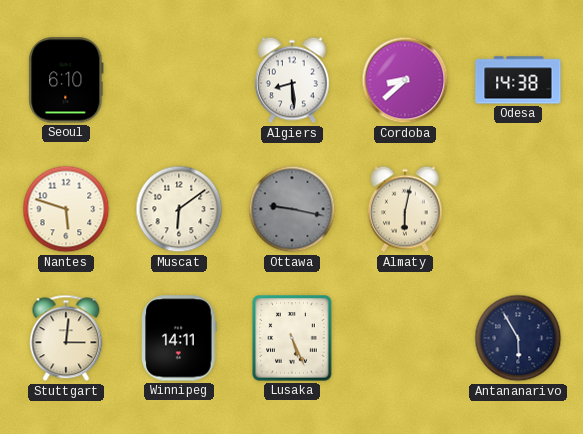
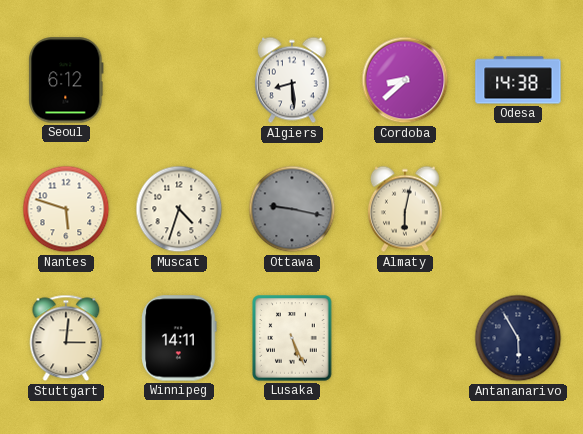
Seoul: 6:10 -> 6:12
Muscat: 6:09 -> 4:33
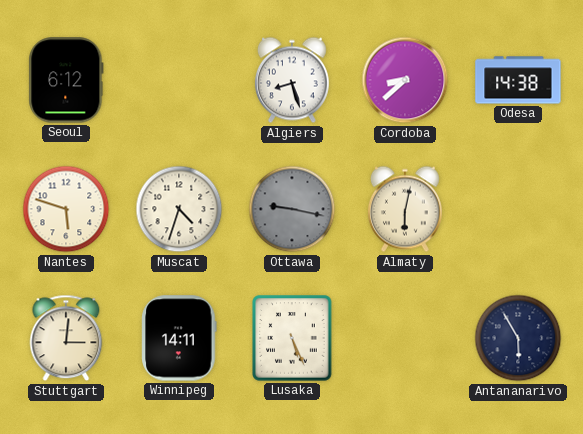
Algiers: 8:29 -> 8:27
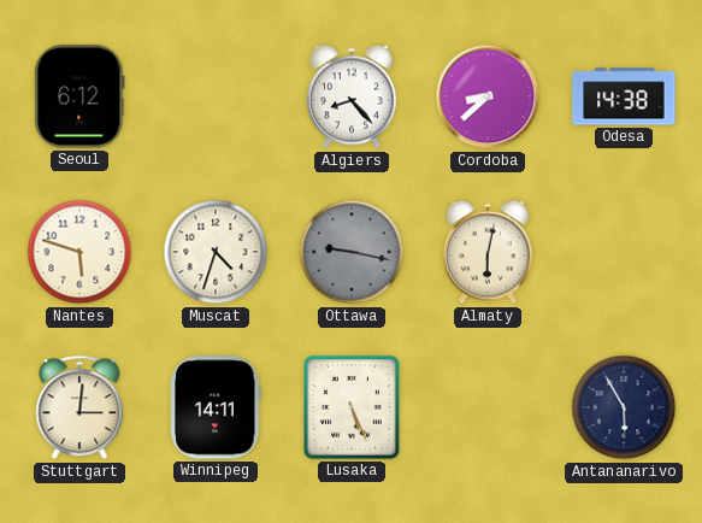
Algiers: 8:27 -> 8:23
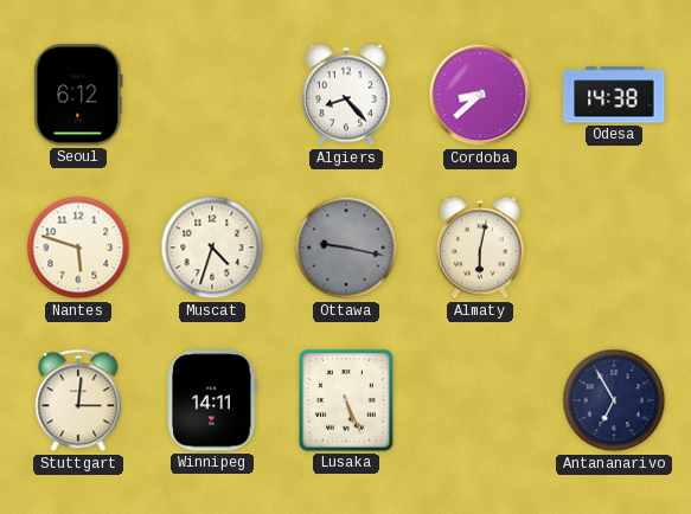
Antananarivo: 5:55 -> 6:55
